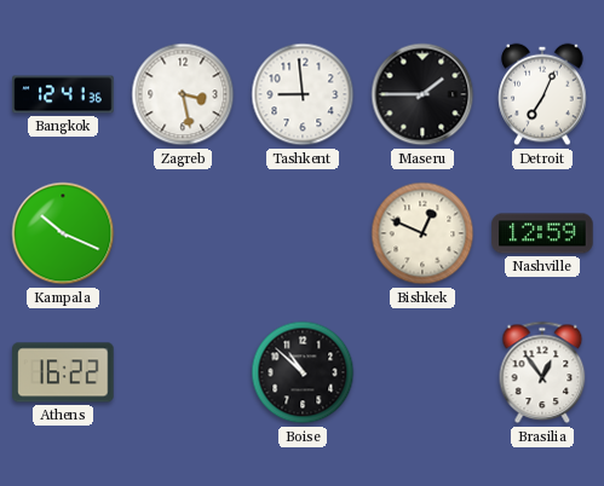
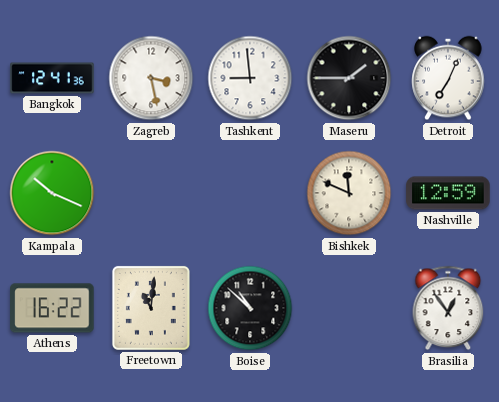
Bishkek: 12:49 -> 11:49
Freetown: none -> 11:01
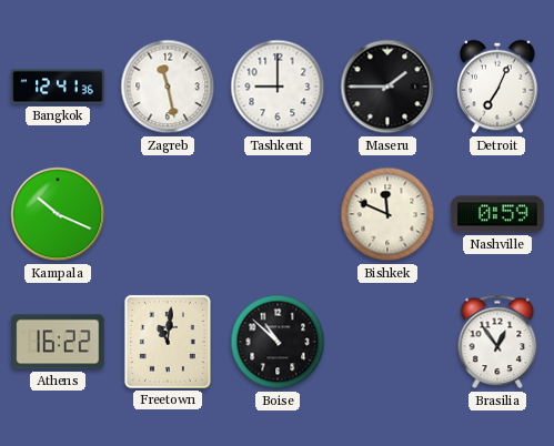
Zagreb: 3:28 -> 11:28
Tashkent: 8:59 -> 9:00
Nashville: 12:59 -> 0:59
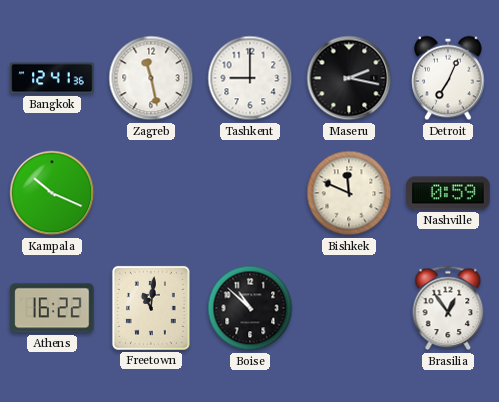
Maseru: 1:45 -> 2:17
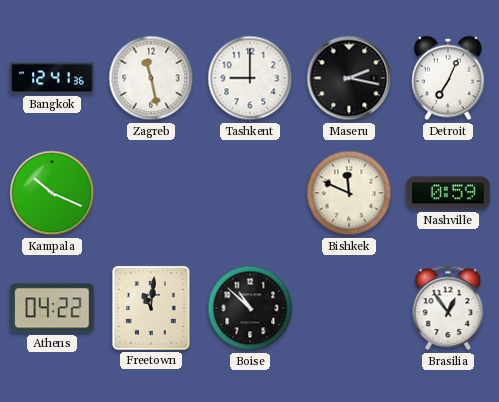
Athens: 16:22 -> 04:22
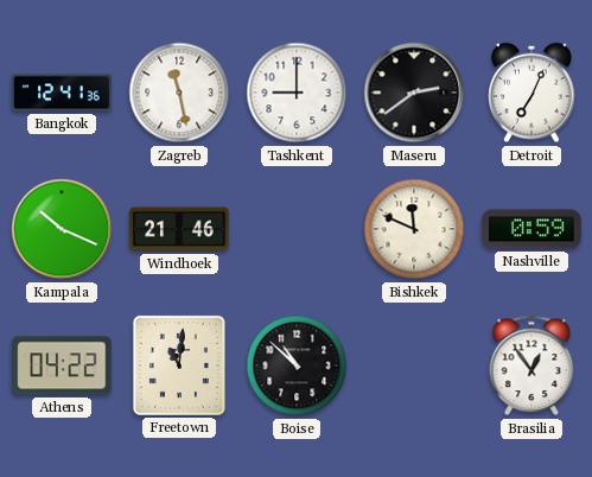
Maseru: 2:17 -> 2:39
Windhoek: none -> 21:46
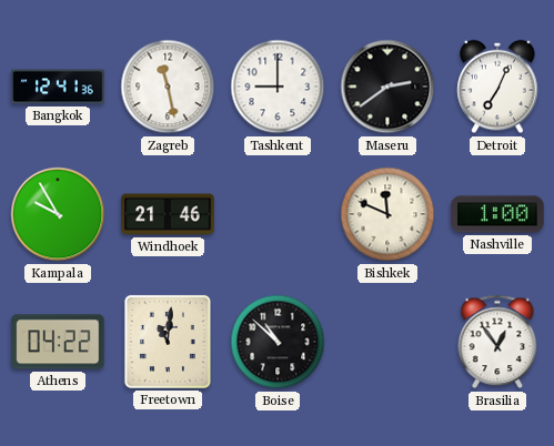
Kampala: 10:19 -> 9:55
Nashville: 0:59 -> 1:00
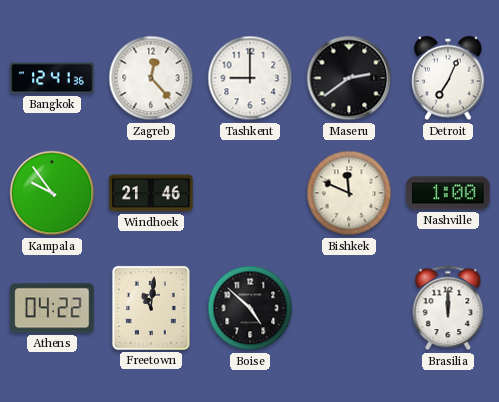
Zagreb: 11:28 -> 12:23
Kampala: 9:55 -> 9:54
Boise: 10:52 -> 4:52
Brasilia: 12:54 -> 12:00
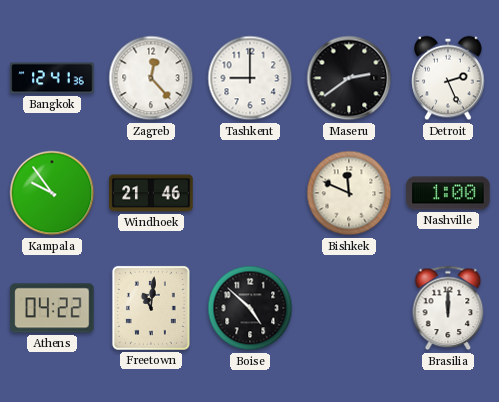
Detroit: 7:04 -> 2:26
